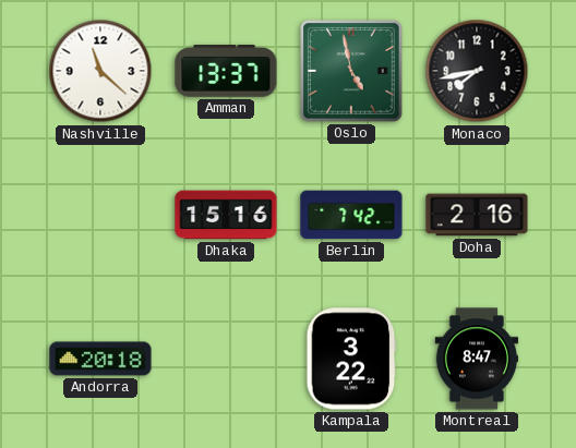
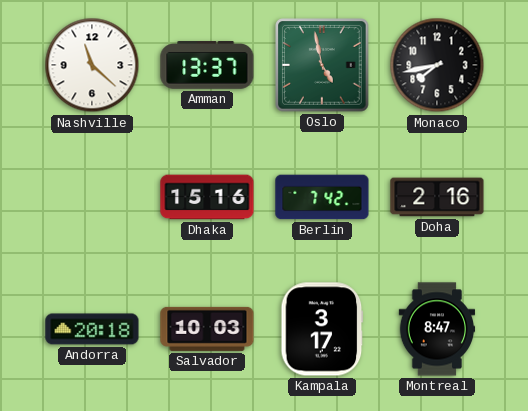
Salvador: none -> 10:03
Kampala: 3:22 -> 3:17
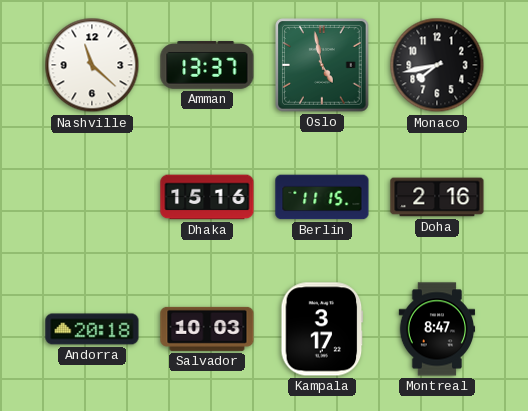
Berlin: 7:42 -> 11:15
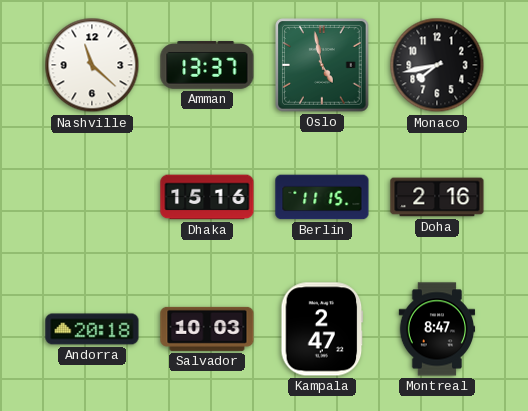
Kampala: 3:17 -> 2:47
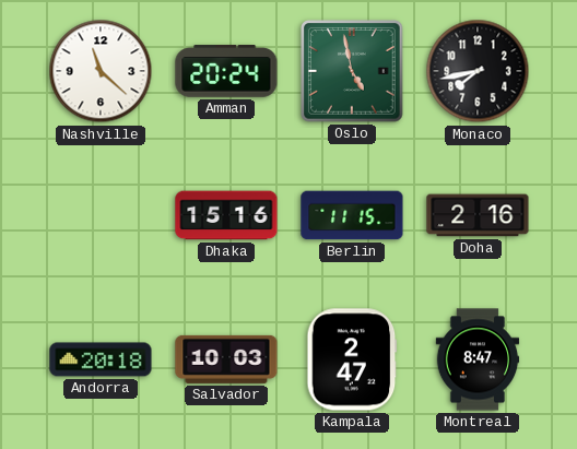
Amman: 13:37 -> 20:24
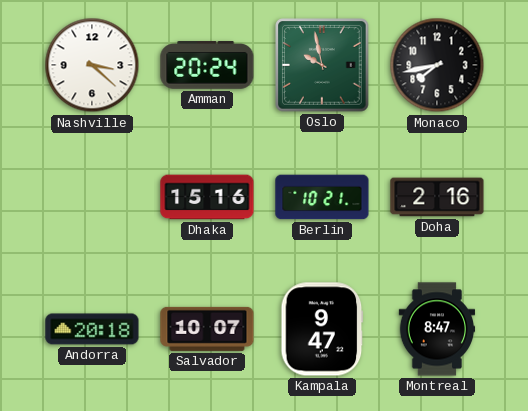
Nashville: 11:22 -> 3:22
Oslo: 4:58 -> 9:58
Berlin: 11:15 -> 10:21
Salvador: 10:03 -> 10:07
Kampala: 2:47 -> 9:47
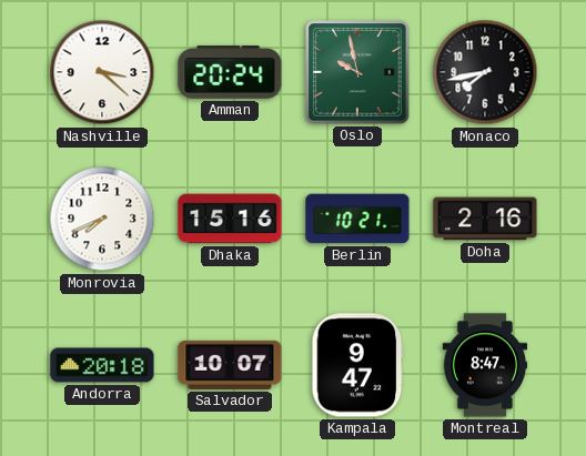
Monrovia: none -> 7:41
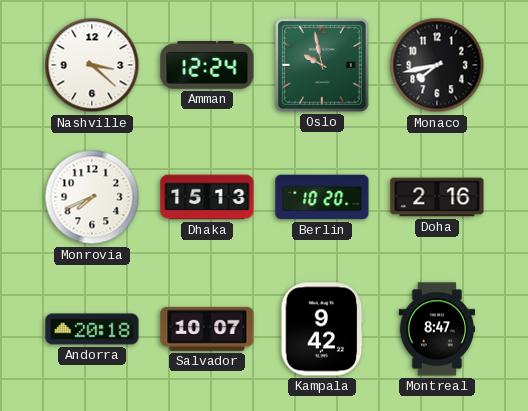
Amman: 20:24 -> 12:24
Dhaka: 15:16 -> 15:13
Berlin: 10:21 -> 10:20
Kampala: 9:47 -> 9:42
